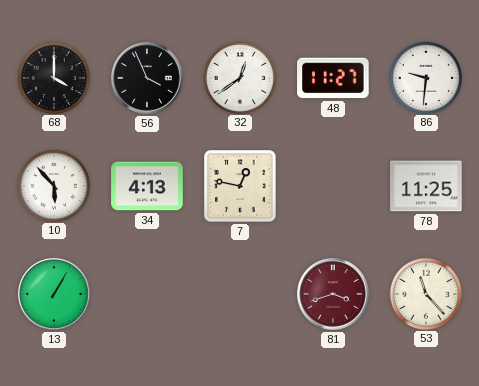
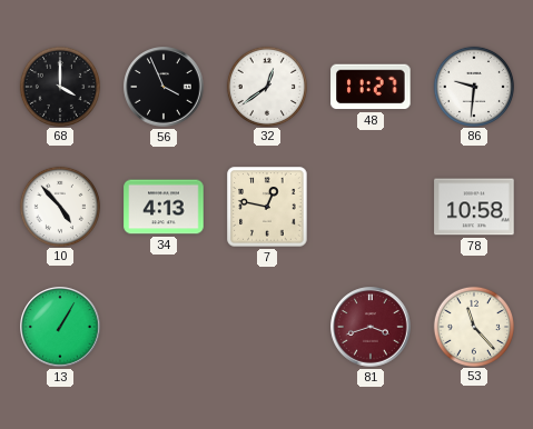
10: 5:53 -> 4:53
78: 11:25 -> 10:58
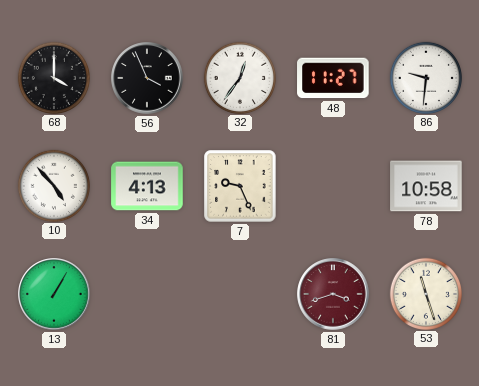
32: 12:39 -> 12:36
7: 12:47 -> 9:26
53: 11:23 -> 11:27
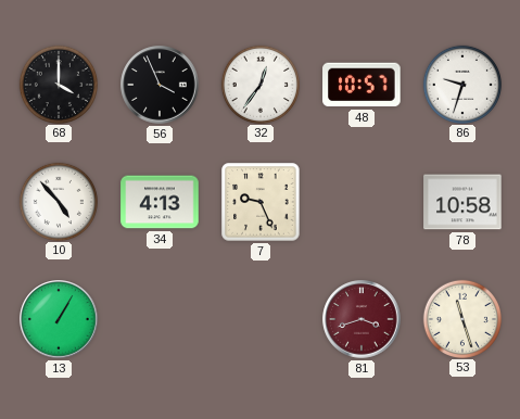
48: 11:27 -> 10:57
86: 9:31 -> 9:33
